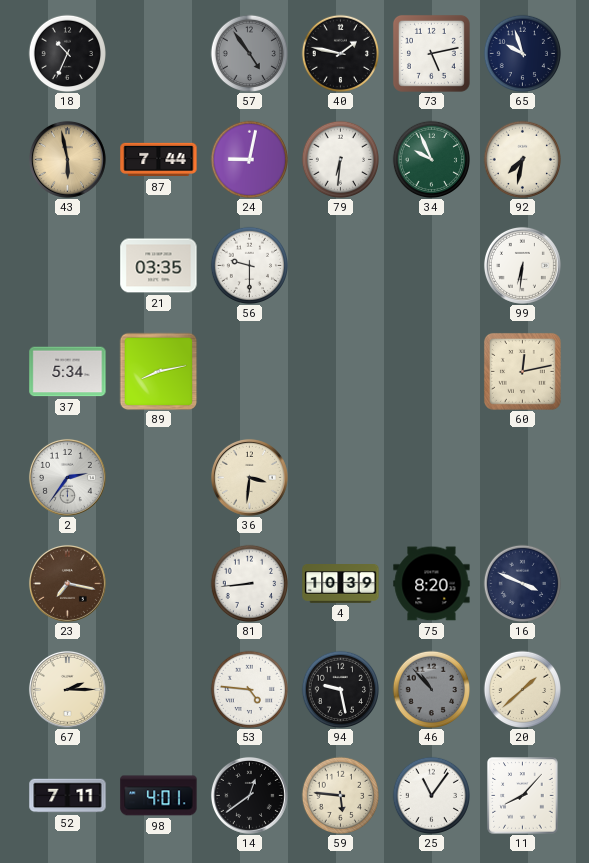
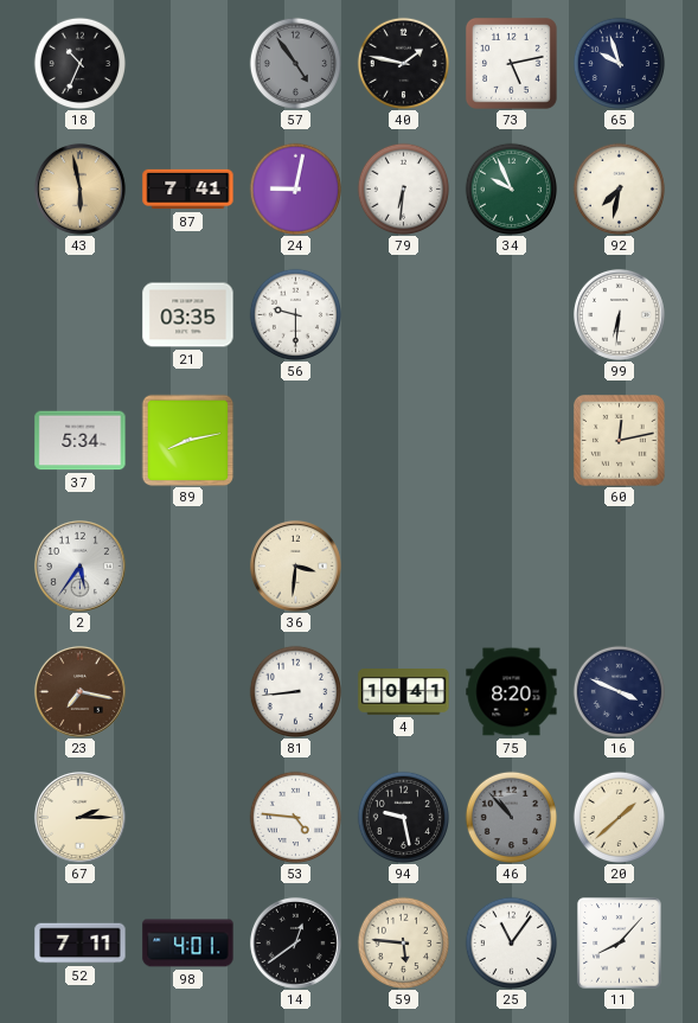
87: 7:44 -> 7:41
2: 2:36 -> 5:36
4: 10:39 -> 10:41
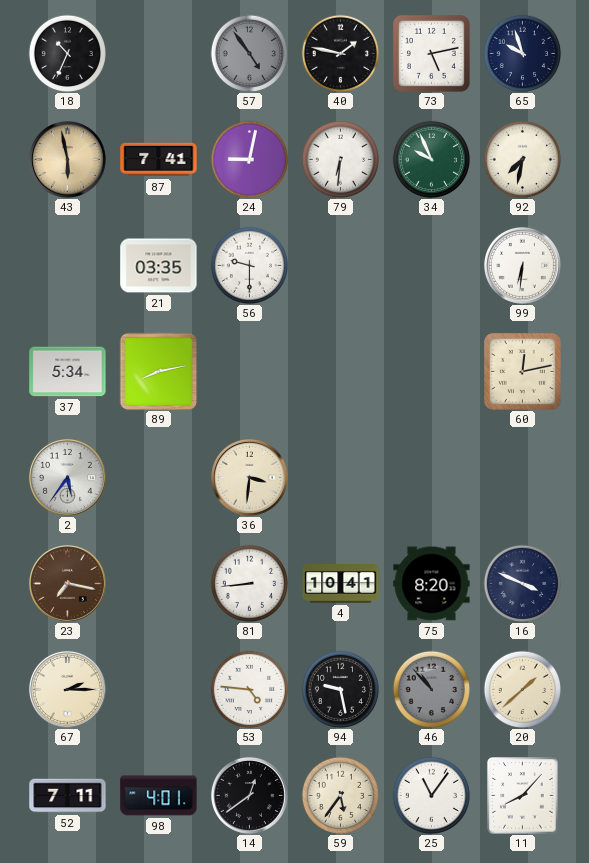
59: 5:46 -> 5:36
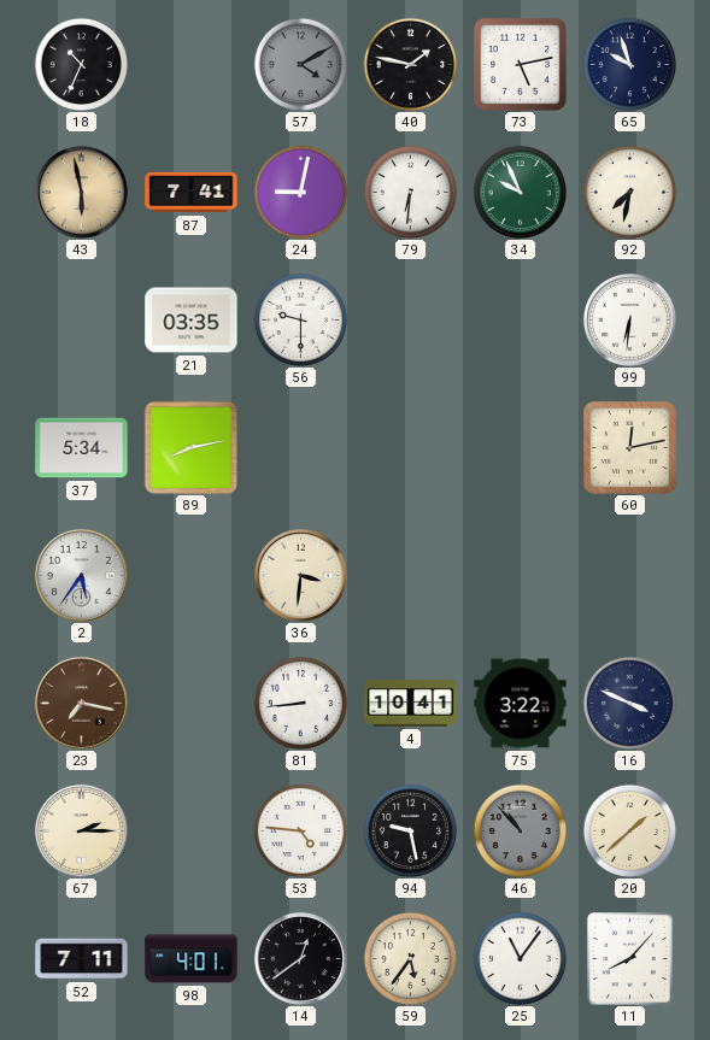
57: 4:54 -> 4:10
75: 8:20 -> 3:22
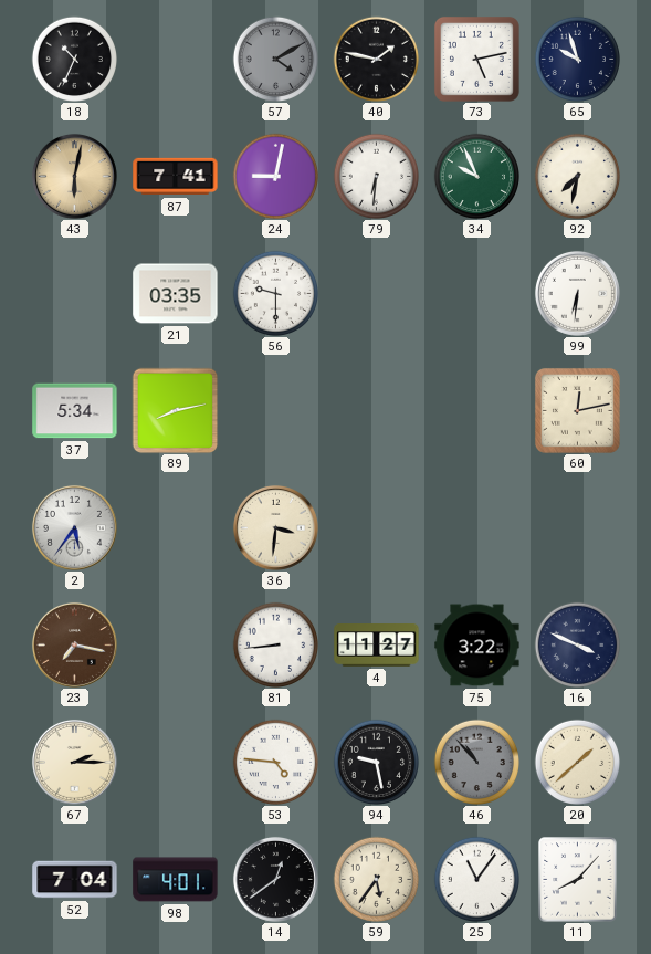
43: 5:58 -> 6:02
4: 10:41 -> 11:27
52: 7:11 -> 7:04
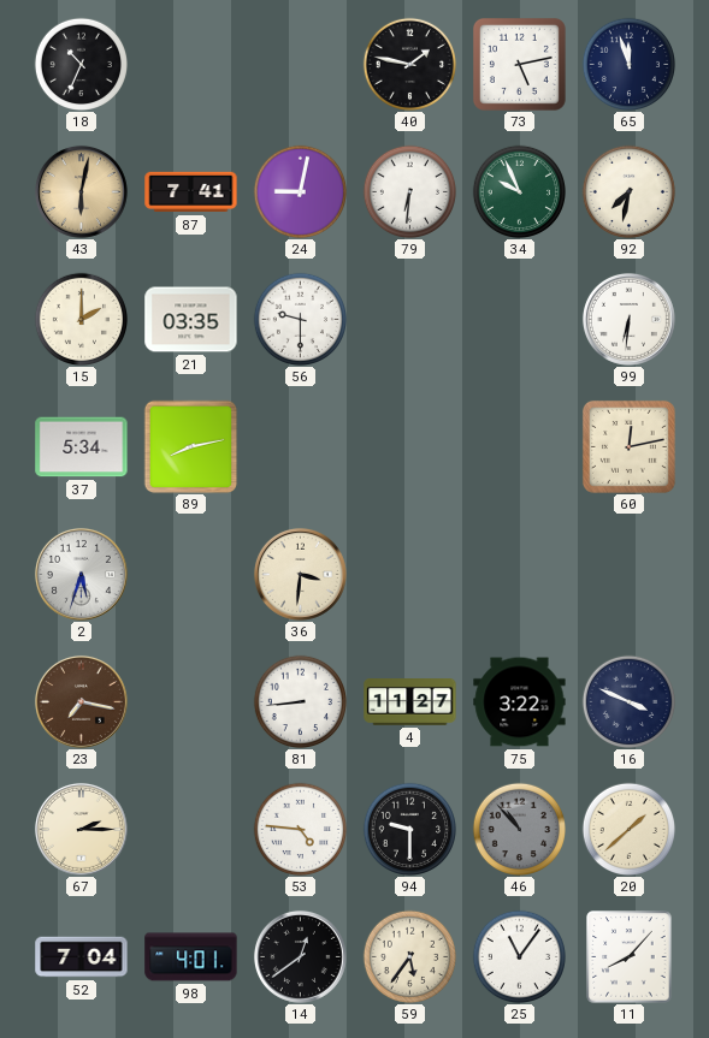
57: 4:10 -> none
65: 9:57 -> 11:57
15: none -> 2:00
2: 5:36 -> 5:33
94: 9:28 -> 9:30
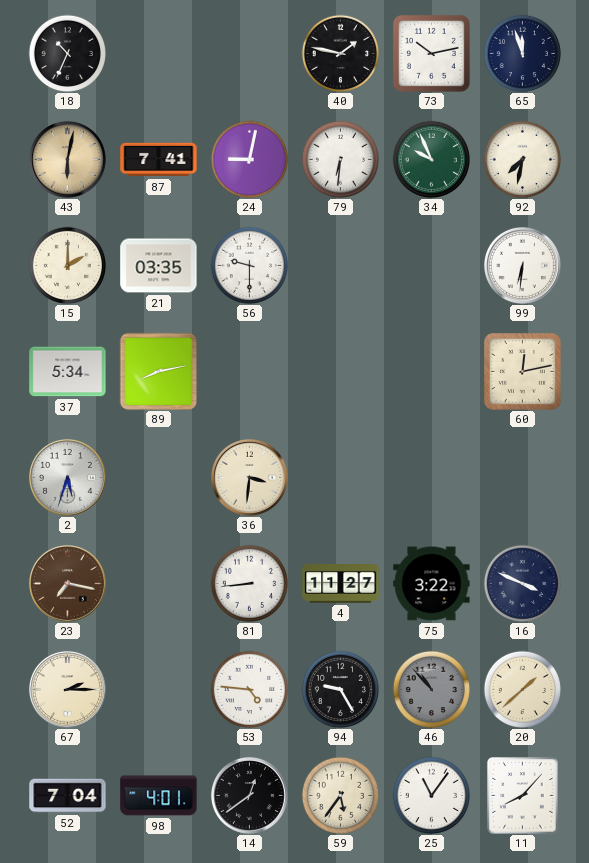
73: 5:13 -> 10:13
94: 9:30 -> 9:25
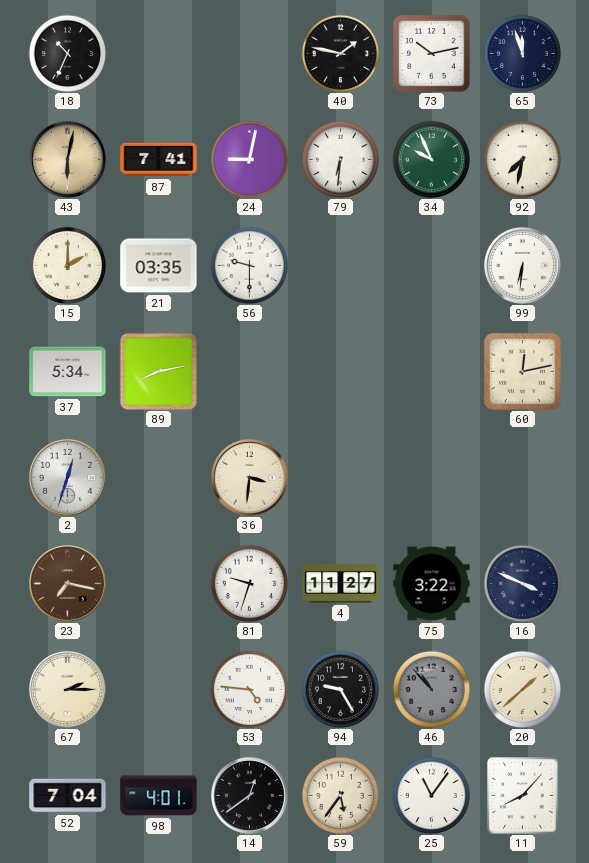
2: 5:33 -> 12:33
81: 8:44 -> 9:33
